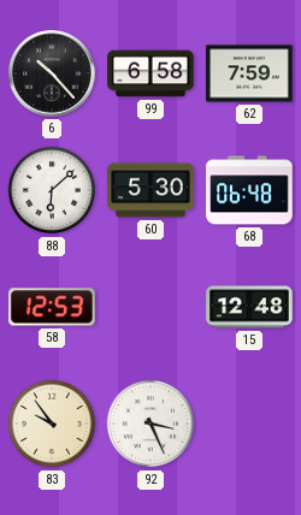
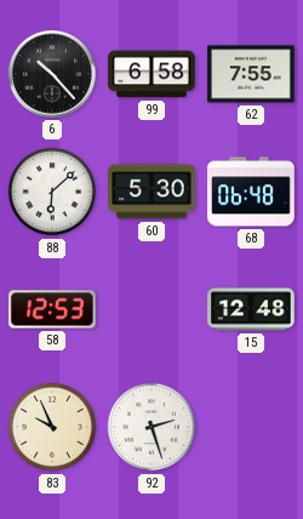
62: 7:59 -> 7:55
83: 9:54 -> 9:56
92: 3:26 -> 2:27
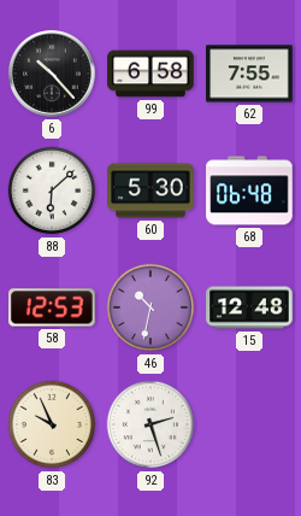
46: none -> 10:32
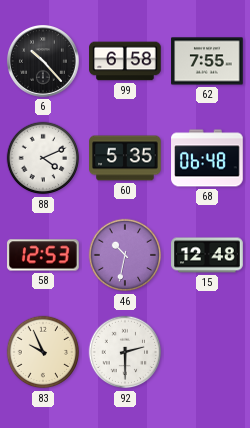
88: 6:08 -> 4:11
60: 5:30 -> 5:35
92: 2:27 -> 2:30
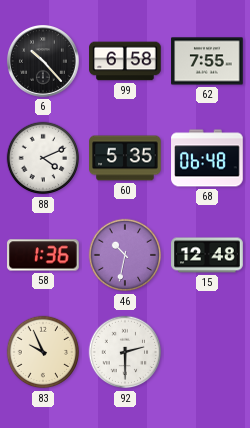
58: 12:53 -> 1:36
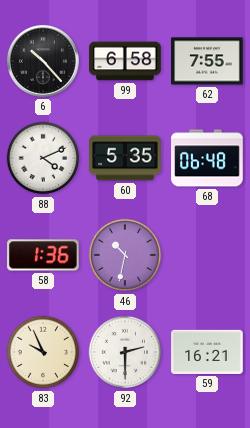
15: 12:48 -> none
59: none -> 16:21
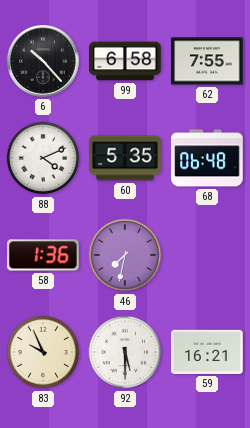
46: 10:32 -> 7:32
92: 2:30 -> 5:30
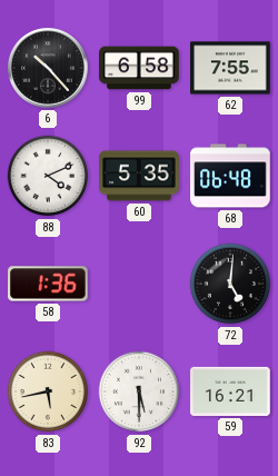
46: 7:32 -> none
72: none -> 5:01
83: 9:56 -> 5:43
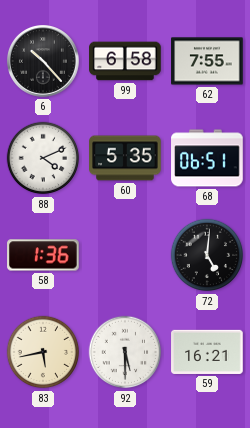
68: 06:48 -> 06:51
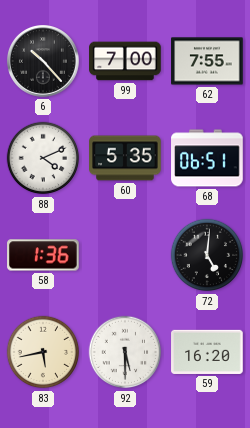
99: 6:58 -> 7:00
59: 16:21 -> 16:20
